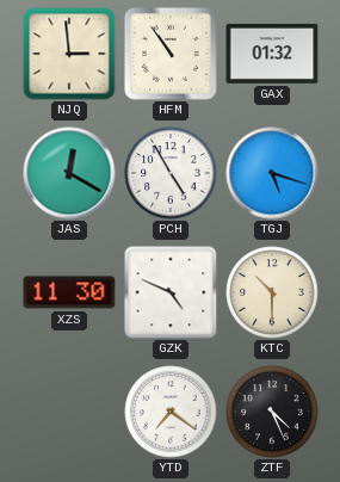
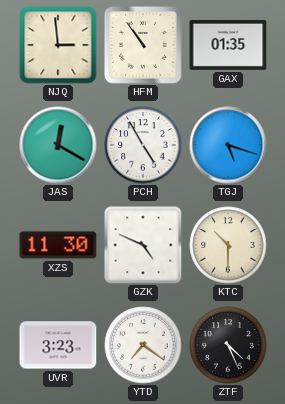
GAX: 01:32 -> 01:35
UVR: none -> 3:23
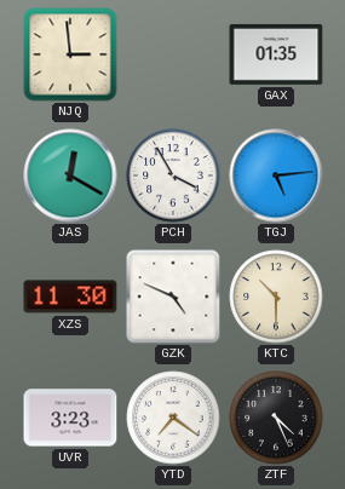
HFM: 10:54 -> none
PCH: 4:55 -> 3:55
TGJ: 5:18 -> 5:14
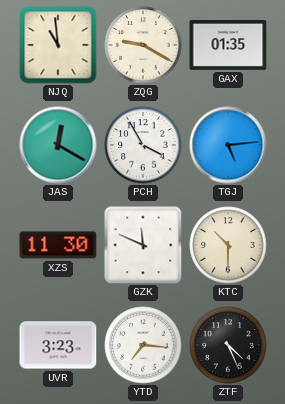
NJQ: 2:59 -> 10:59
ZQG: none -> 9:20
GZK: 4:49 -> 11:49
YTD: 7:21 -> 7:16
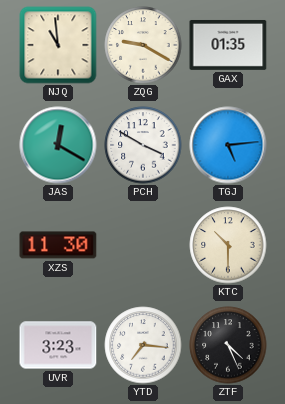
PCH: 3:55 -> 3:50
GZK: 11:49 -> none
